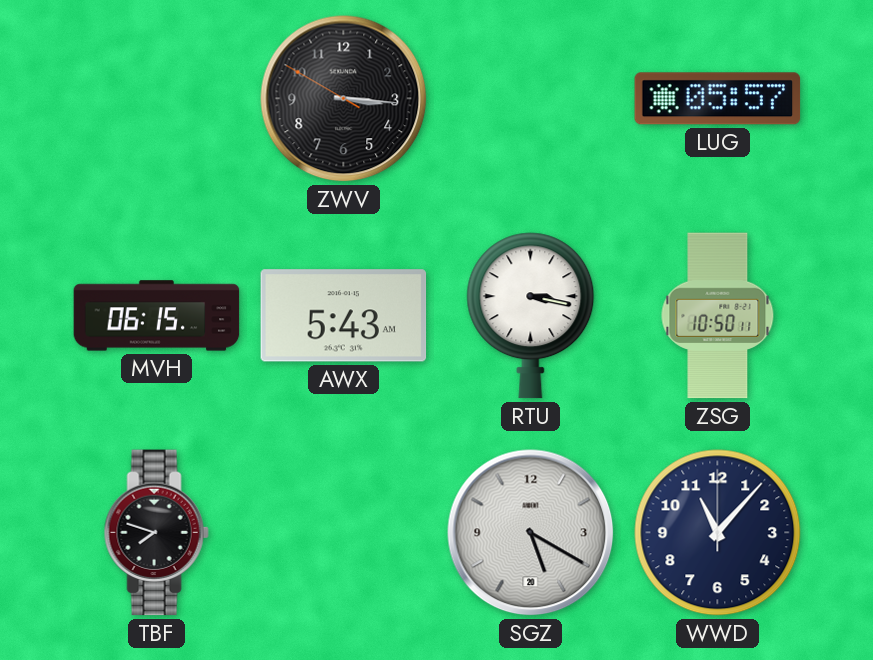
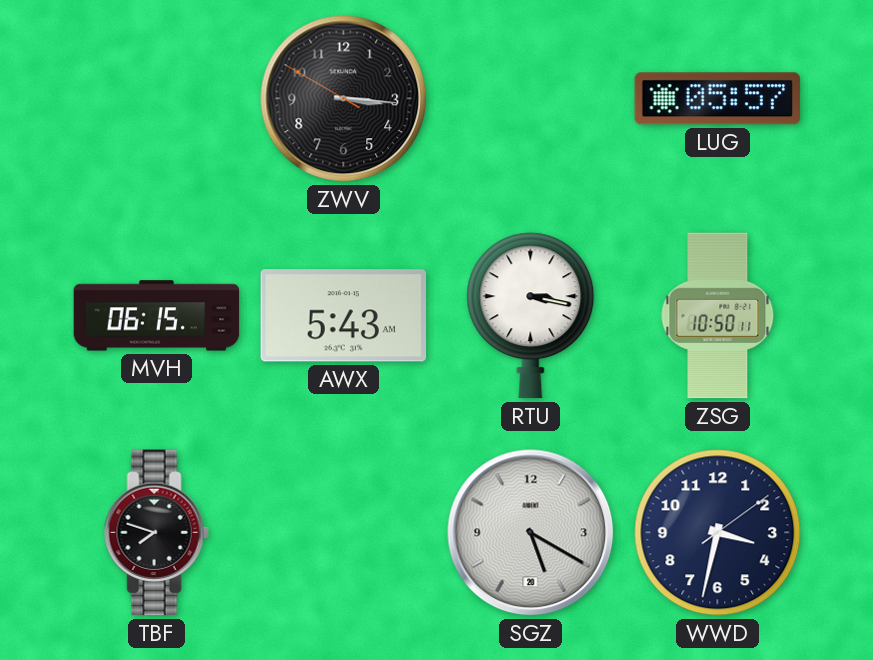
WWD: 11:07 -> 3:32
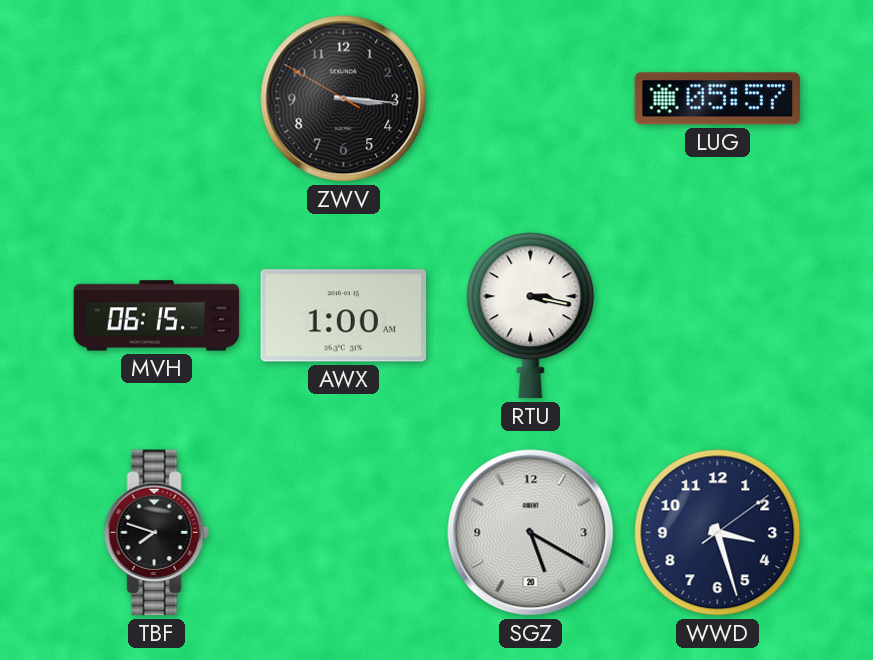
AWX: 5:43 -> 1:00
ZSG: 10:50 -> none
WWD: 3:32 -> 3:27
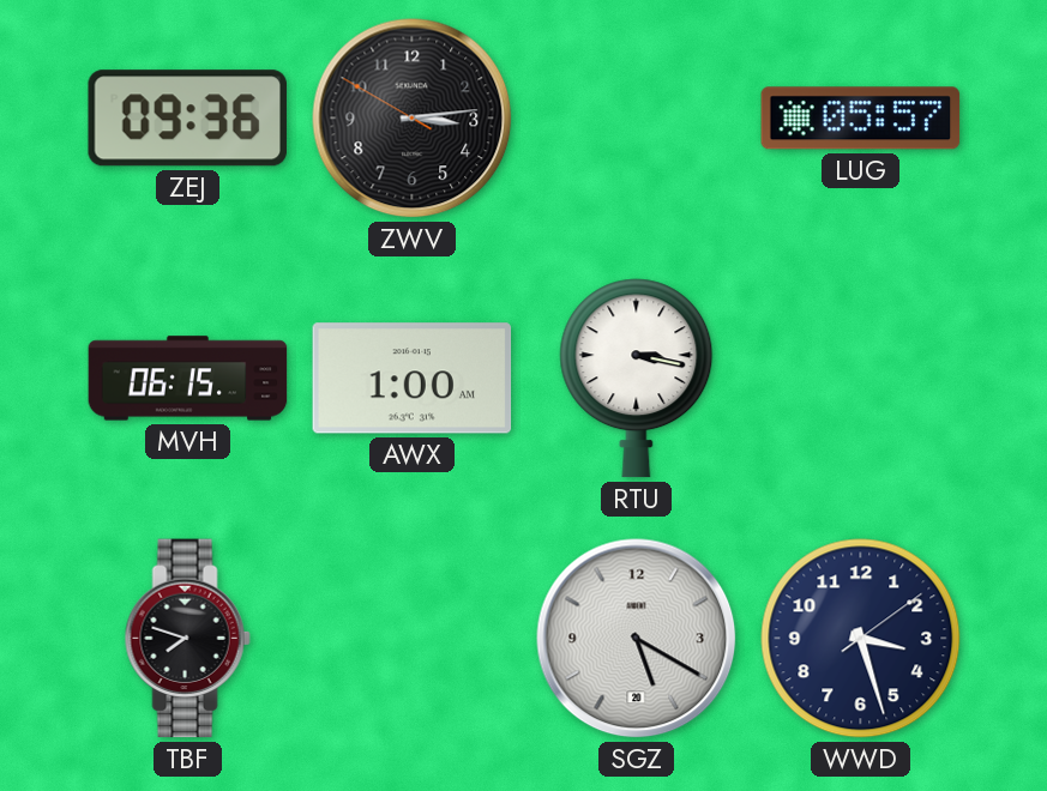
ZEJ: none -> 09:36
ZWV: 3:15 -> 3:13
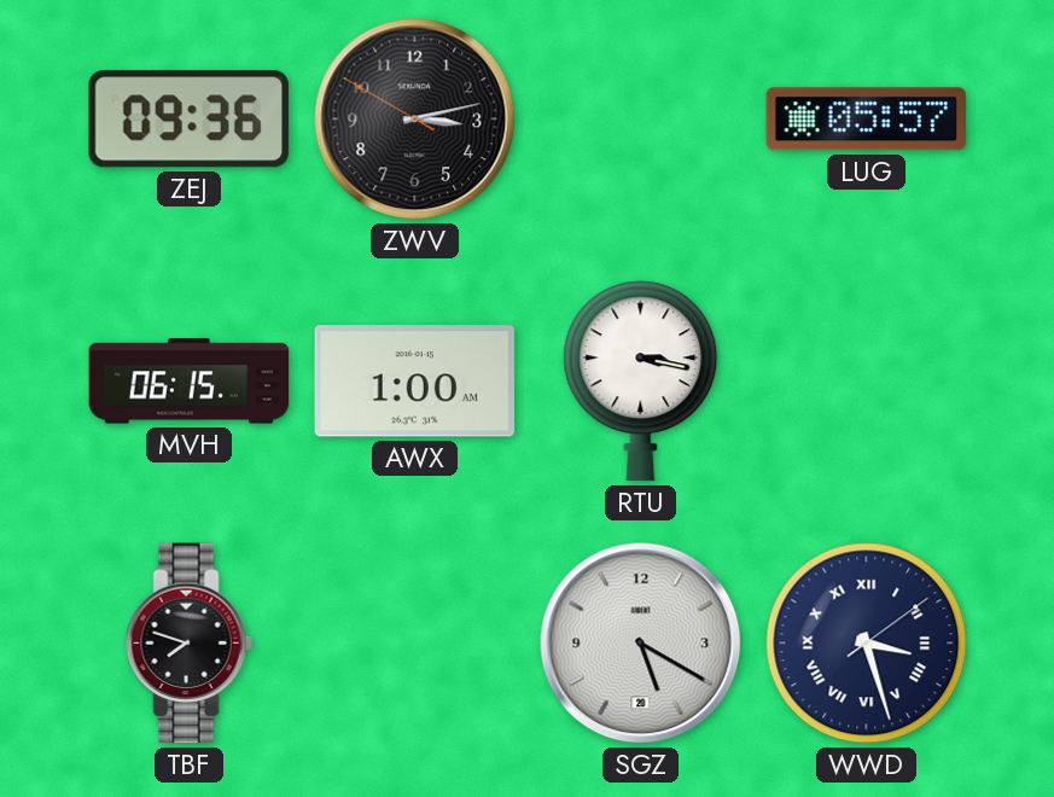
ZWV: 3:13 -> 3:12
WWD numerals: Arabic -> Roman
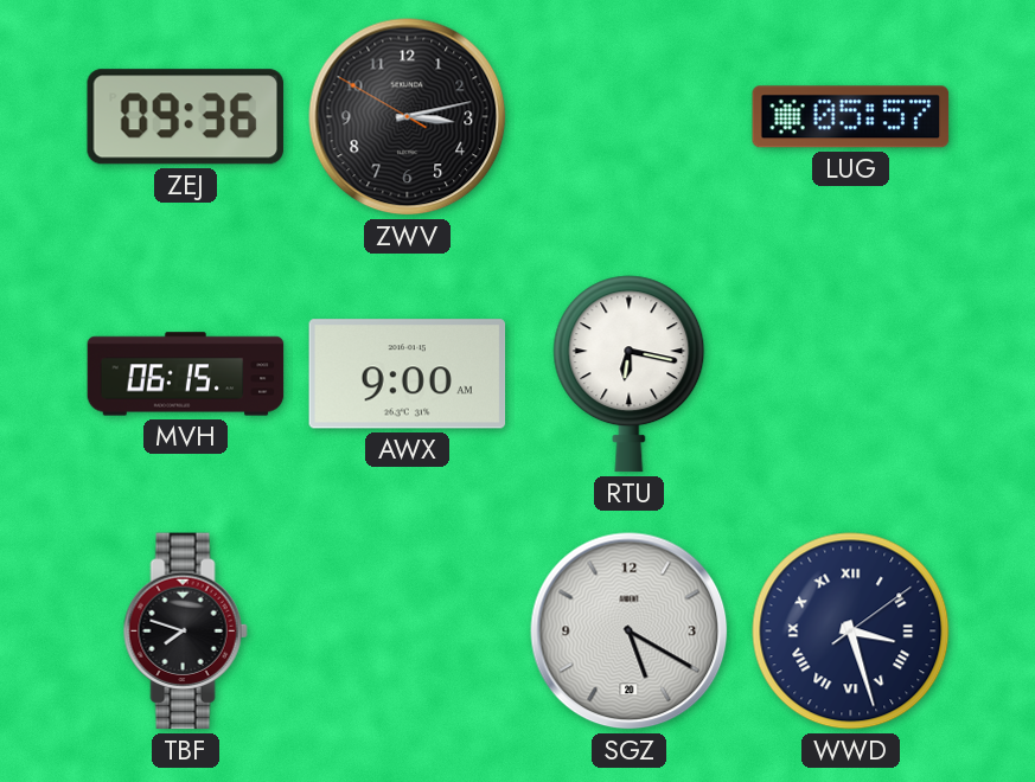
AWX: 1:00 -> 9:00
RTU: 3:17 -> 6:17
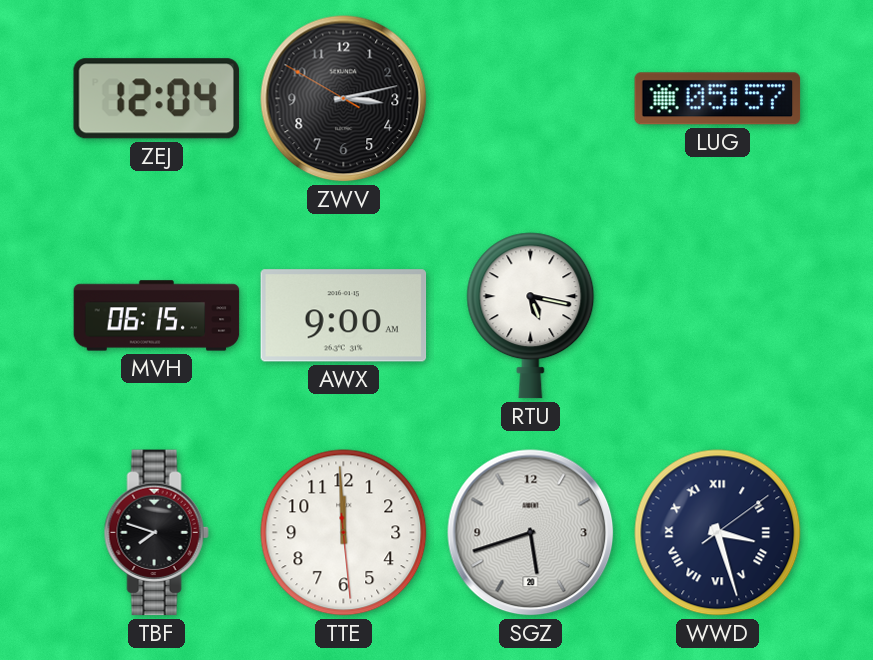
ZEJ: 09:36 -> 12:04
RTU: 6:17 -> 5:17
TTE: none -> 11:59
SGZ: 5:20 -> 5:42
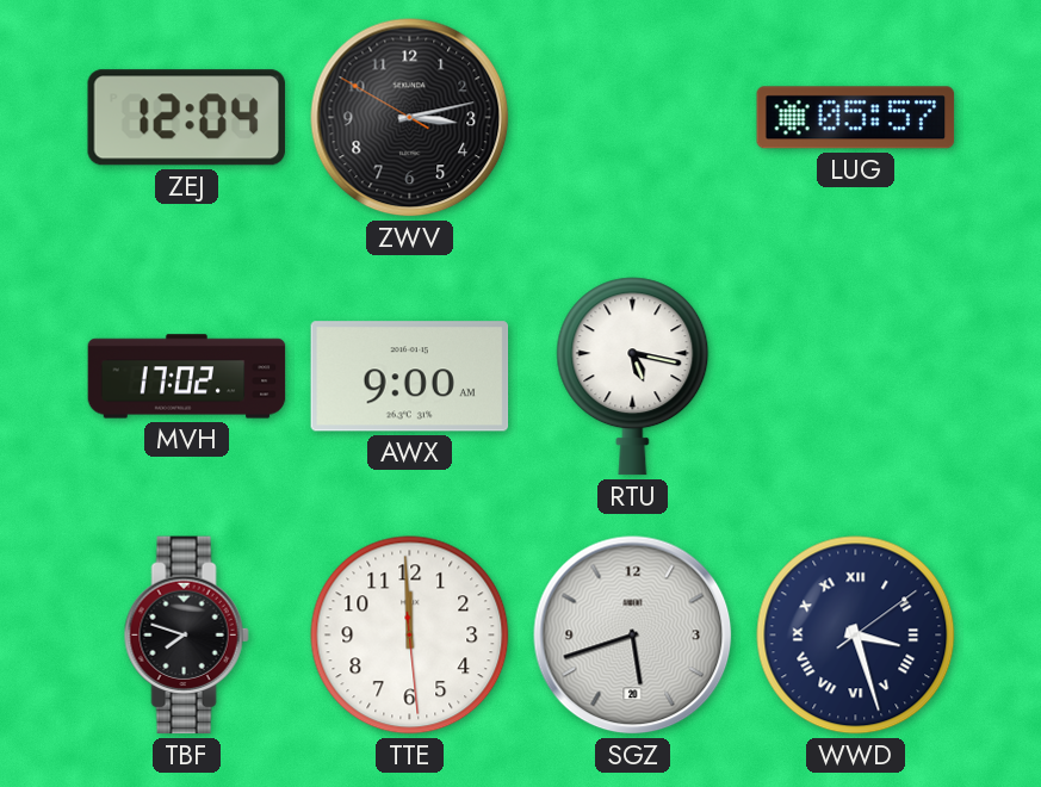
MVH: 06:15 -> 17:02
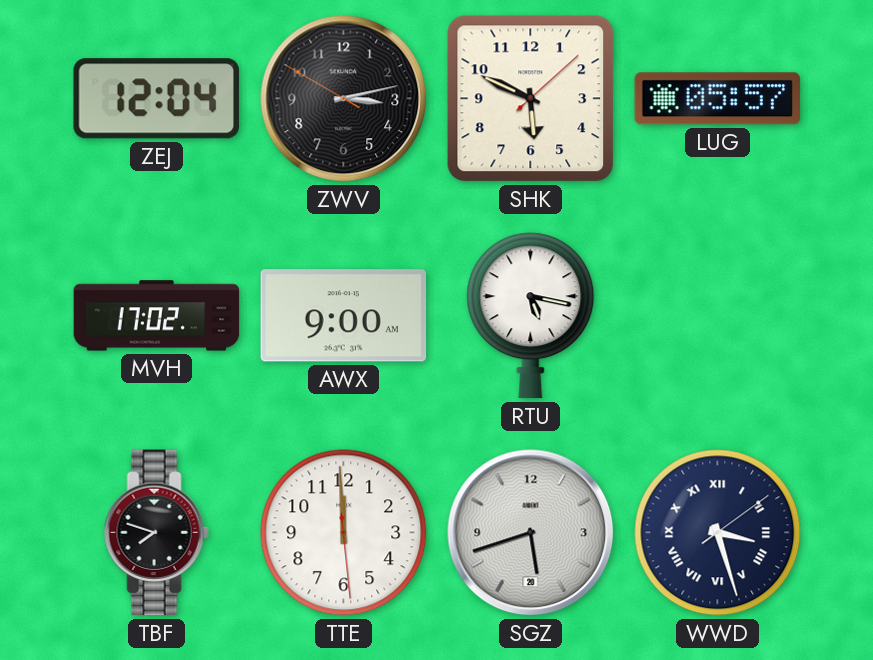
SHK: none -> 5:49
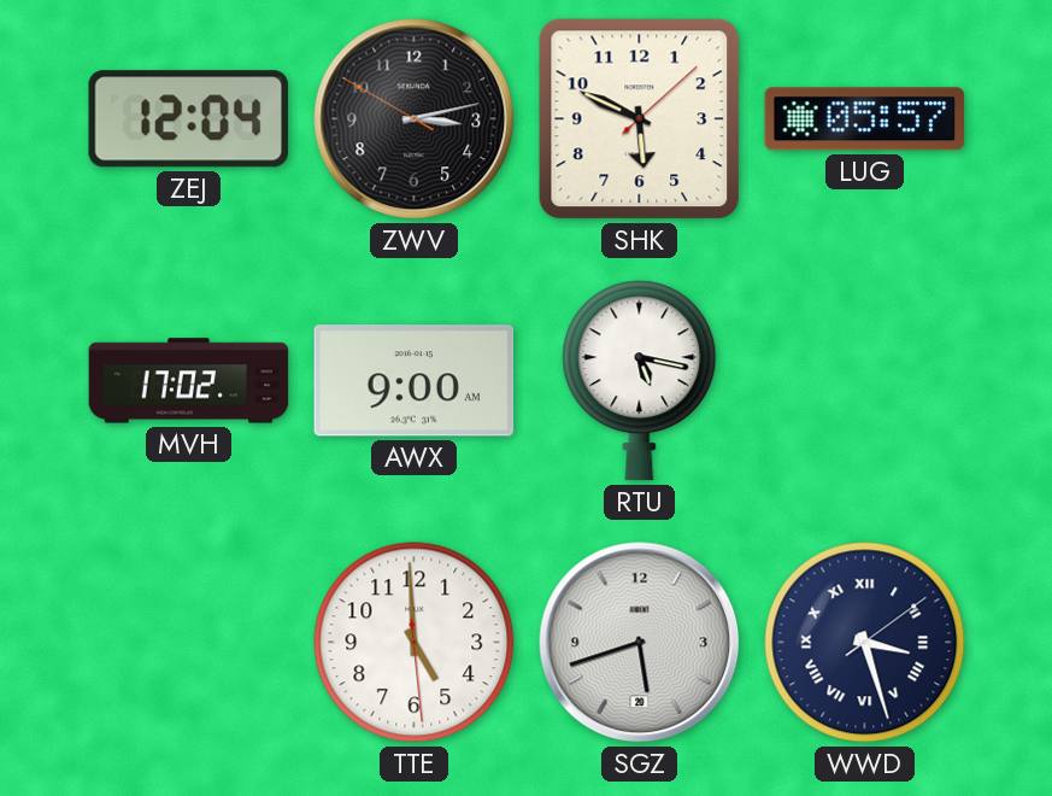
TBF: 7:48 -> none
TTE: 11:59 -> 4:59
